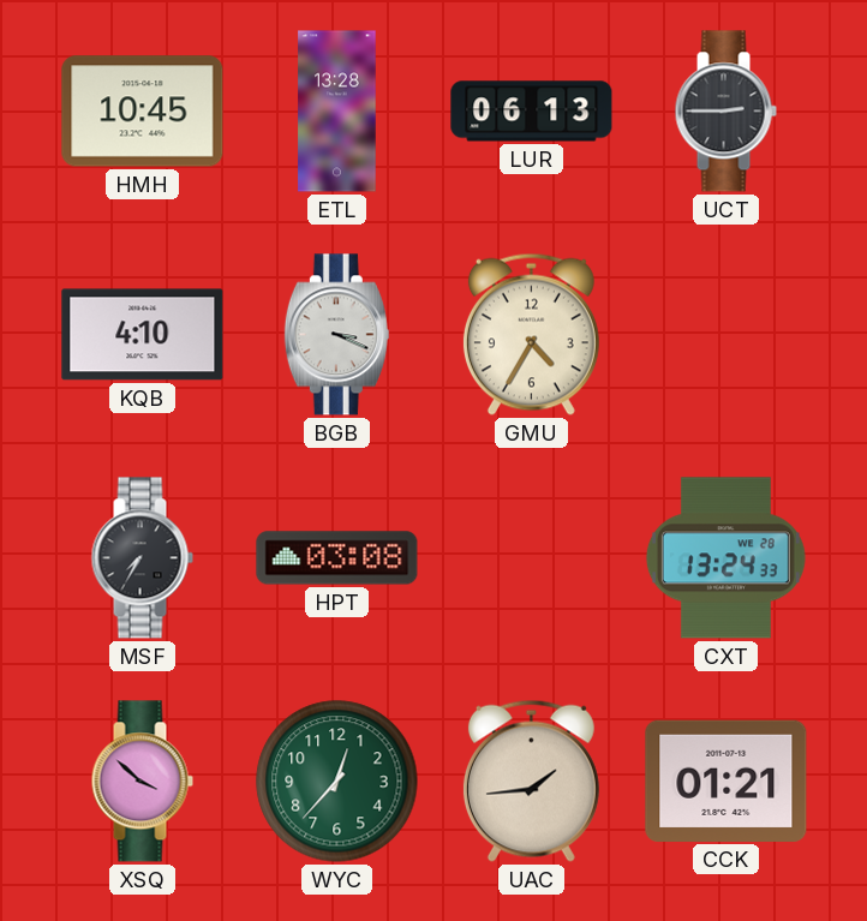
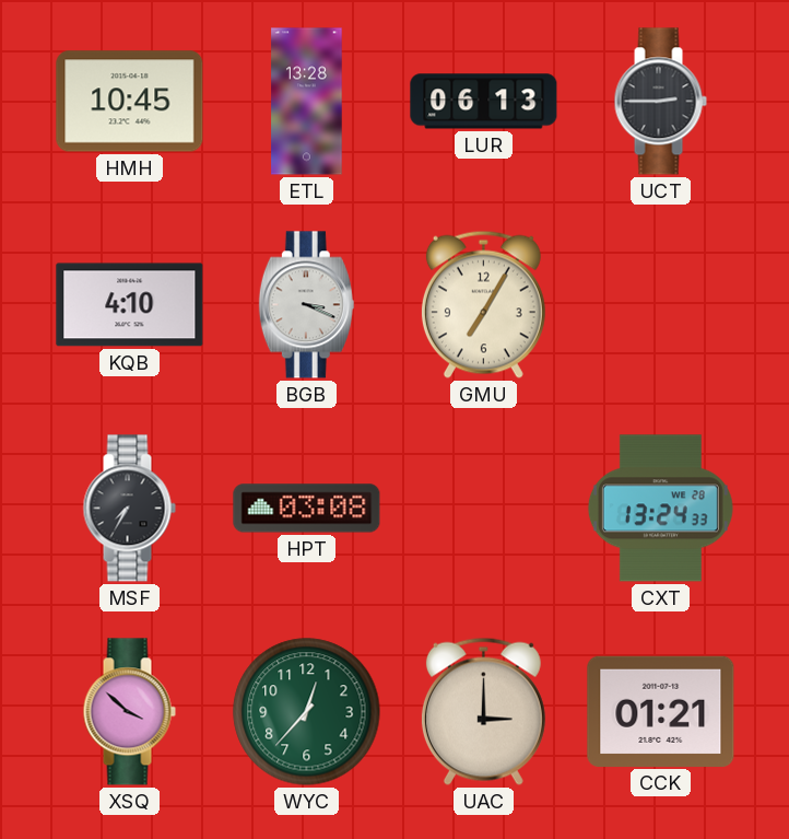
GMU: 4:35 -> 7:05
UAC: 1:44 -> 3:00
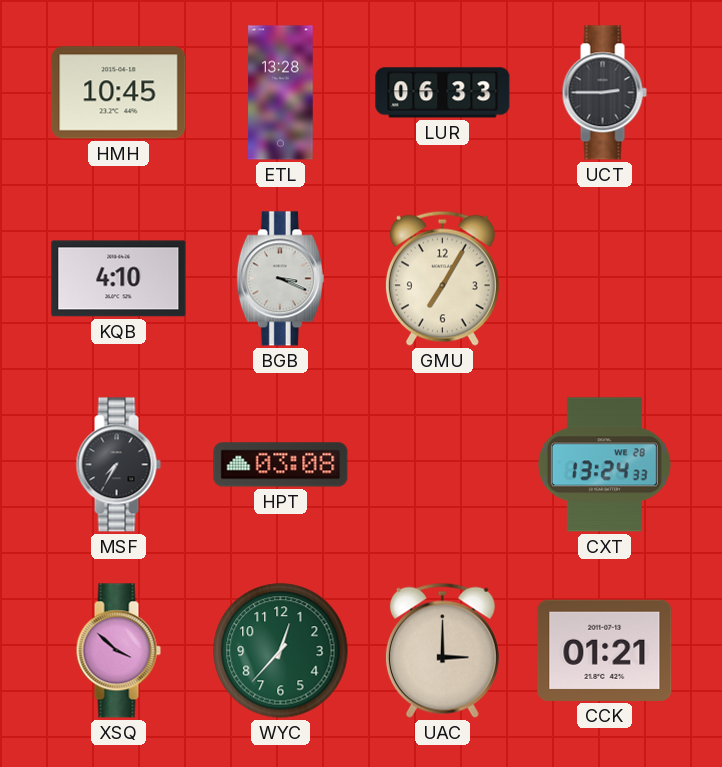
LUR: 06:13 -> 06:33
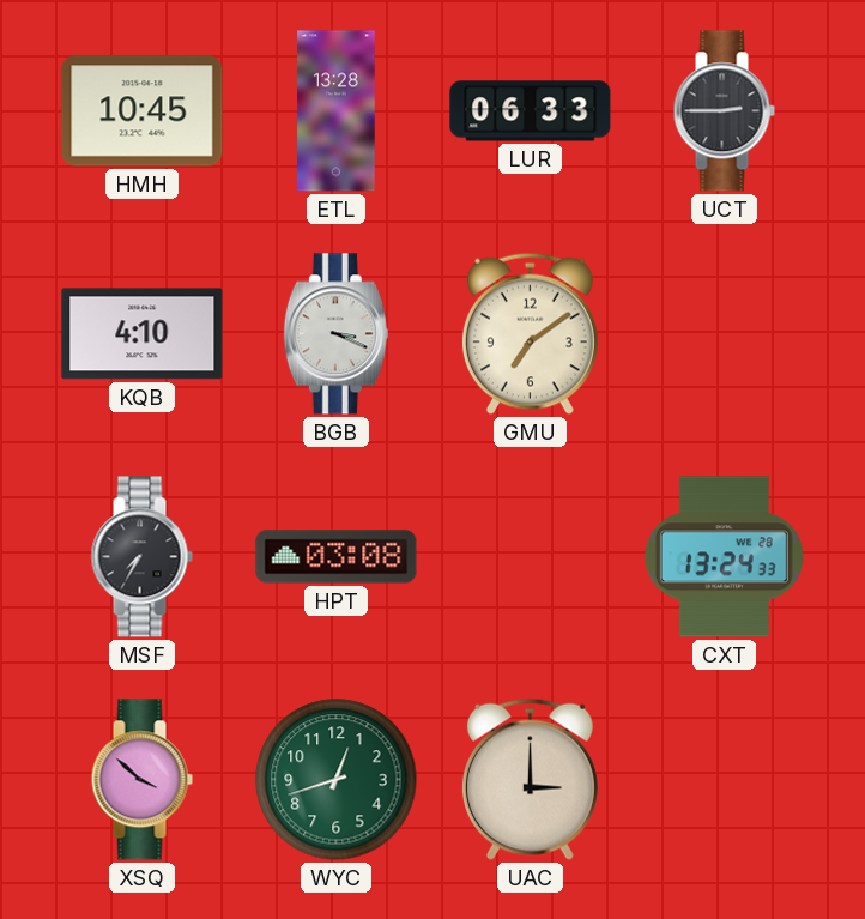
GMU: 7:05 -> 7:09
WYC: 12:37 -> 12:42
CCK: 01:21 -> none
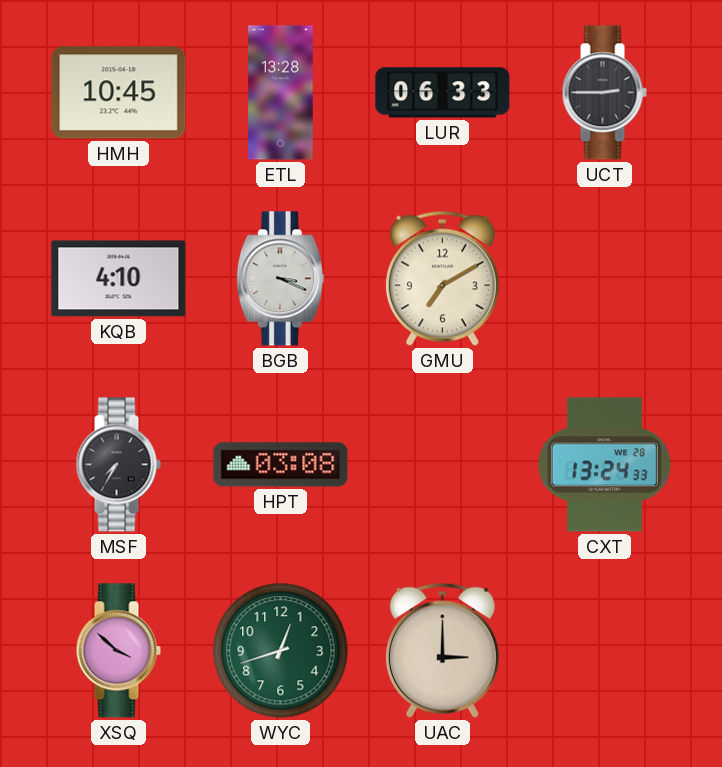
GMU: 7:09 -> 7:10
